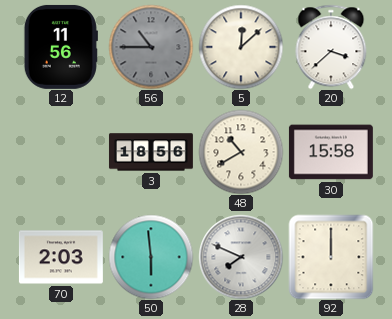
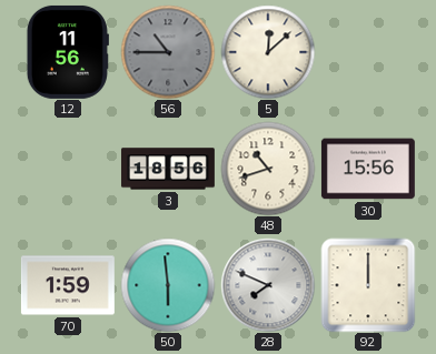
20: 3:38 -> none
48: 10:40 -> 10:42
30: 15:58 -> 15:56
70: 2:03 -> 1:59
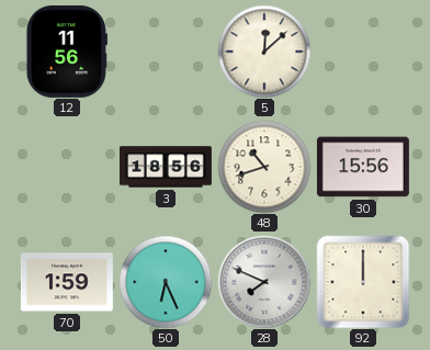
56: 10:45 -> none
50: 5:59 -> 6:26
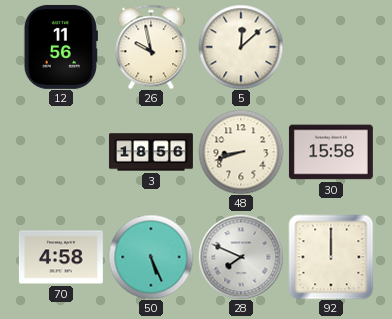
26: none -> 9:58
48: 10:42 -> 8:42
30: 15:56 -> 15:58
70: 1:59 -> 4:58
50: 6:26 -> 5:26
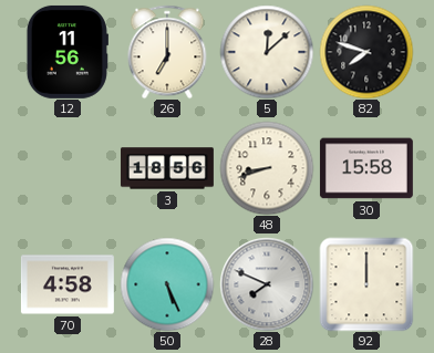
26: 9:58 -> 7:00
82: none -> 7:48
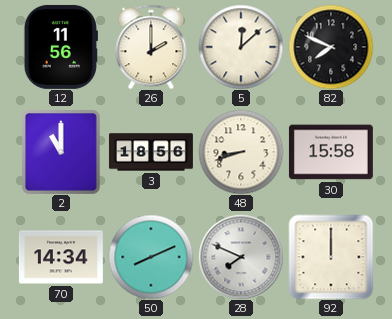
26: 7:00 -> 2:00
82: 7:48 -> 7:49
2: none -> 11:00
70: 4:58 -> 14:34
50: 5:26 -> 8:11
